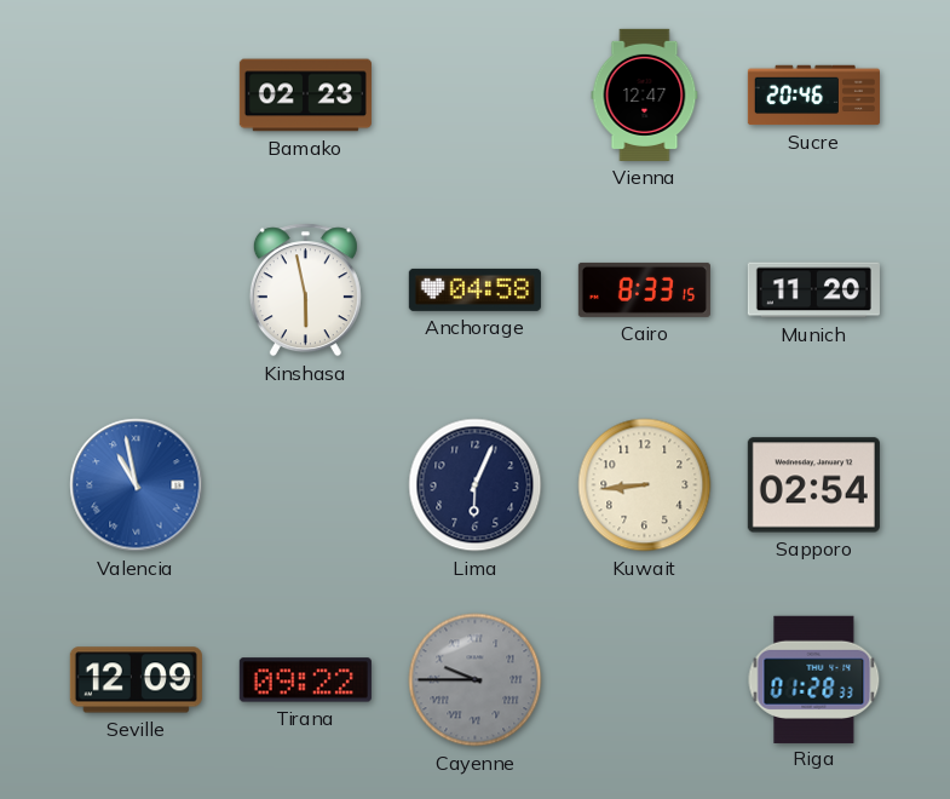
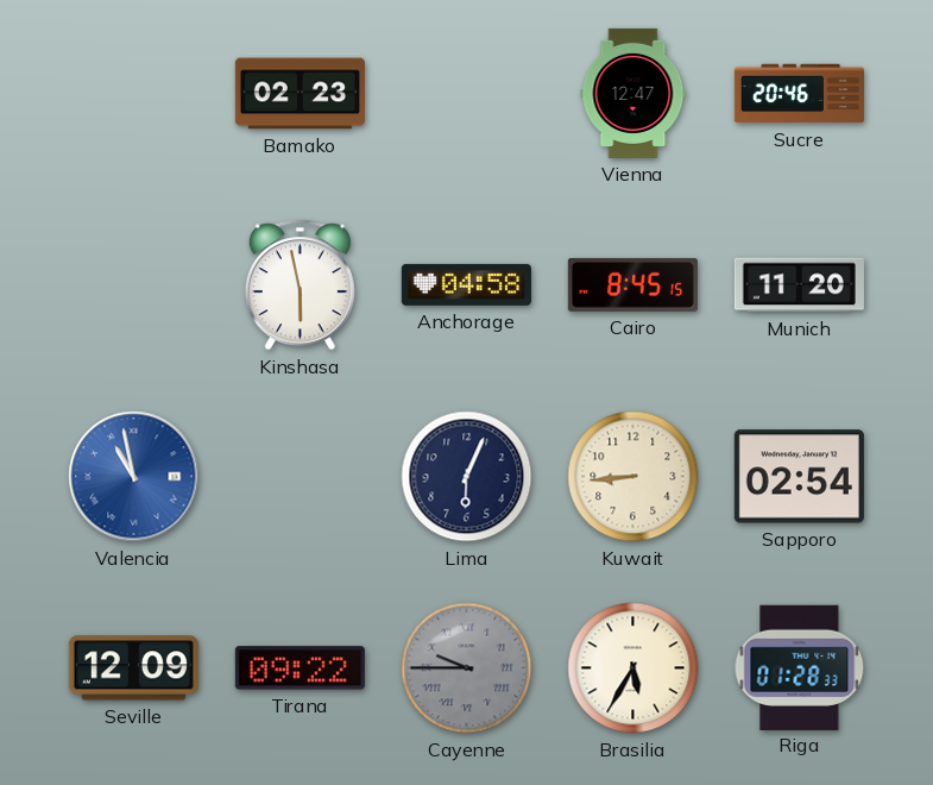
Cairo: 8:33 -> 8:45
Brasilia: none -> 5:35
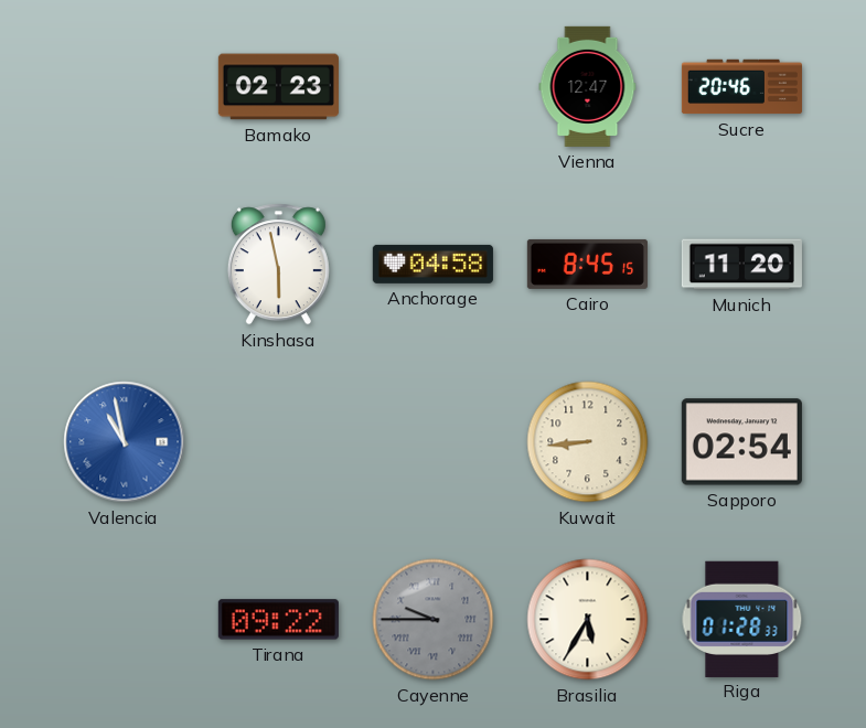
Lima: 6:04 -> none
Seville: 12:09 -> none
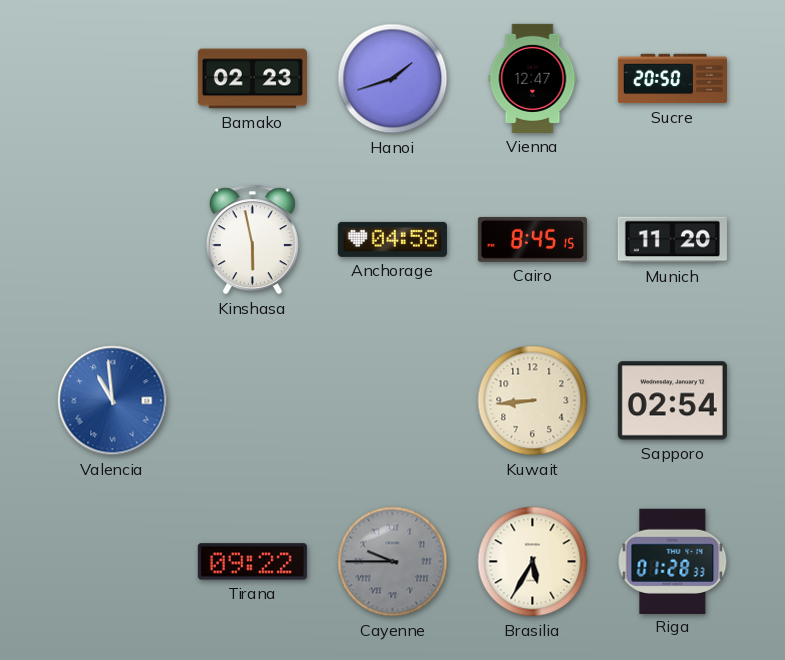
Hanoi: none -> 1:42
Sucre: 20:46 -> 20:50
Valencia: 10:58 -> 10:59
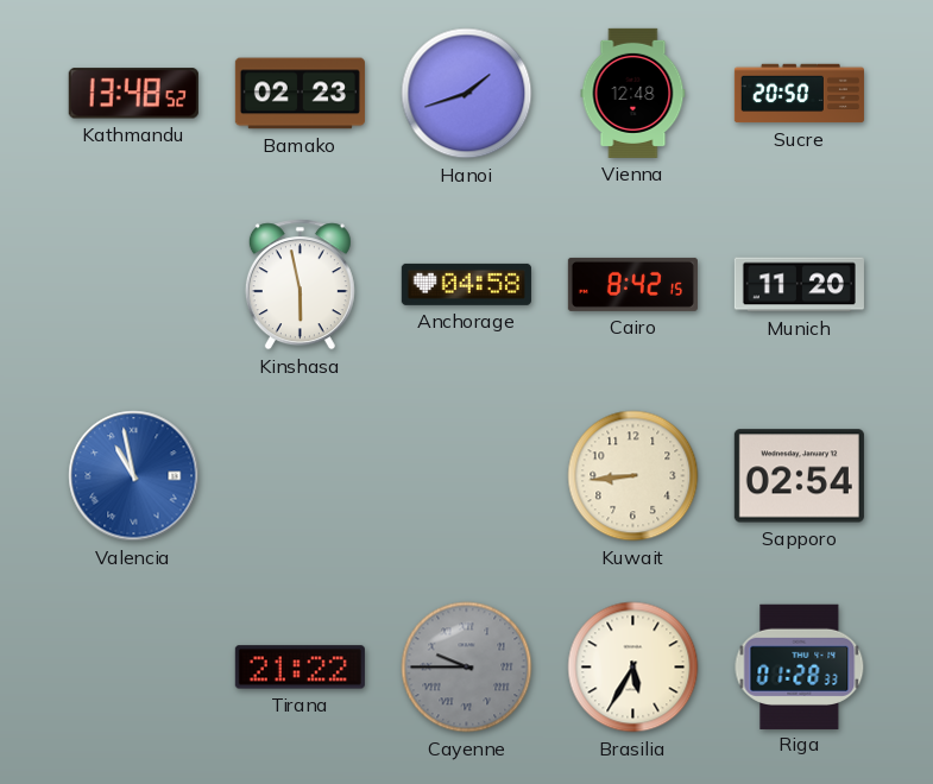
Kathmandu: none -> 13:48
Vienna: 12:47 -> 12:48
Cairo: 8:45 -> 8:42
Valencia: 10:59 -> 10:58
Tirana: 09:22 -> 21:22
